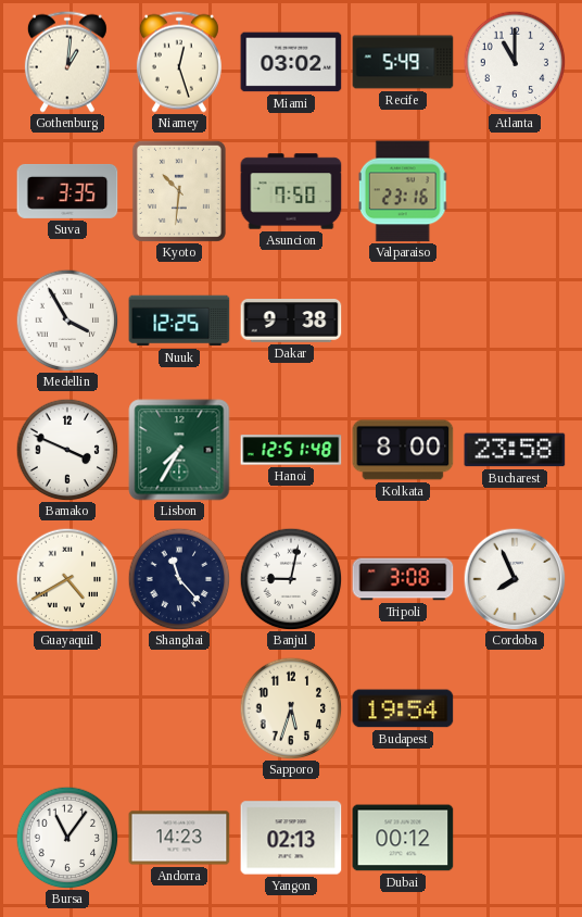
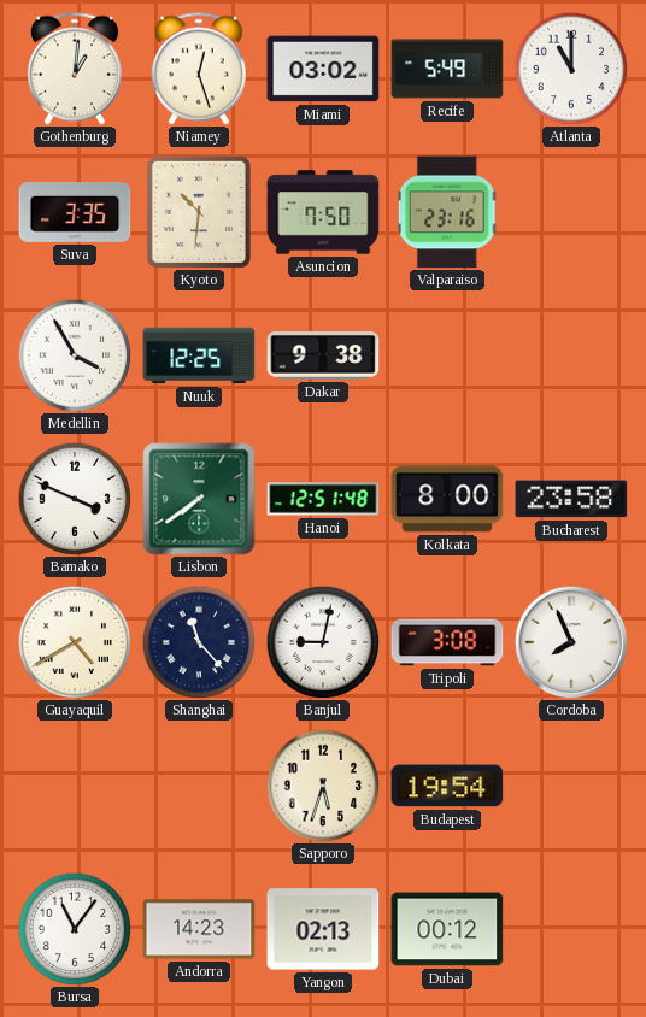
Lisbon: 7:35 -> 7:39
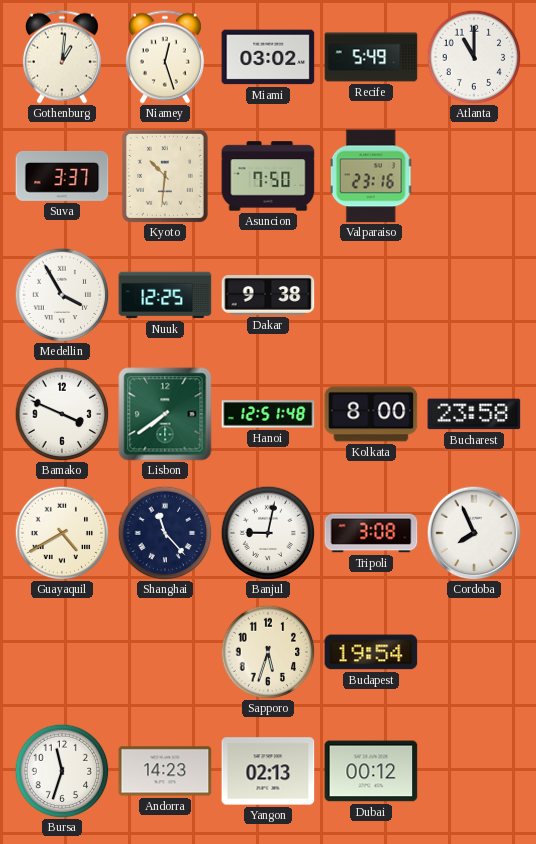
Suva: 3:35 -> 3:37
Bursa: 11:06 -> 11:33
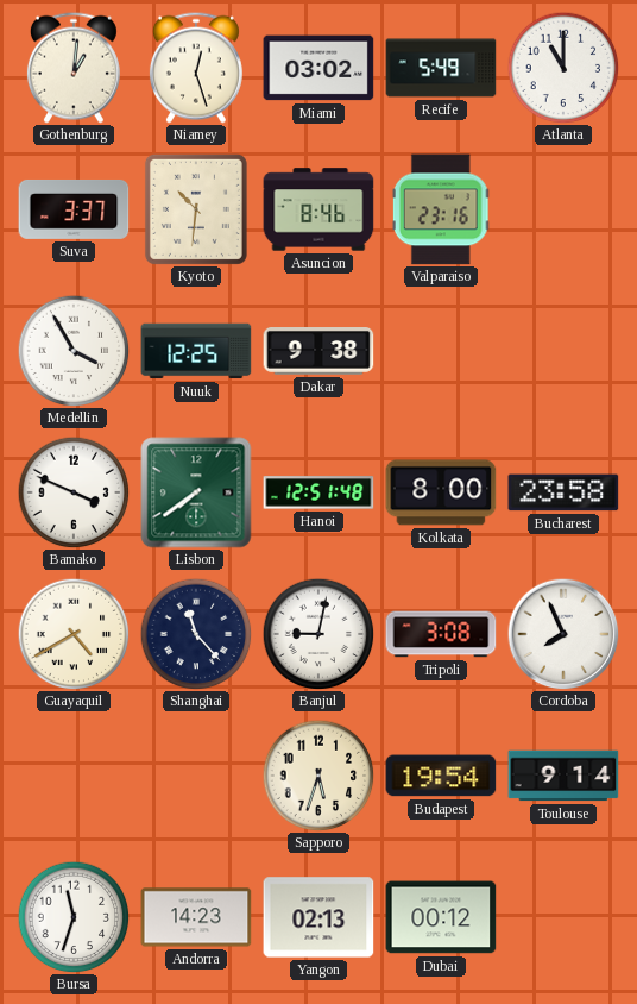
Asuncion: 7:50 -> 8:46
Toulouse: none -> 9:14
